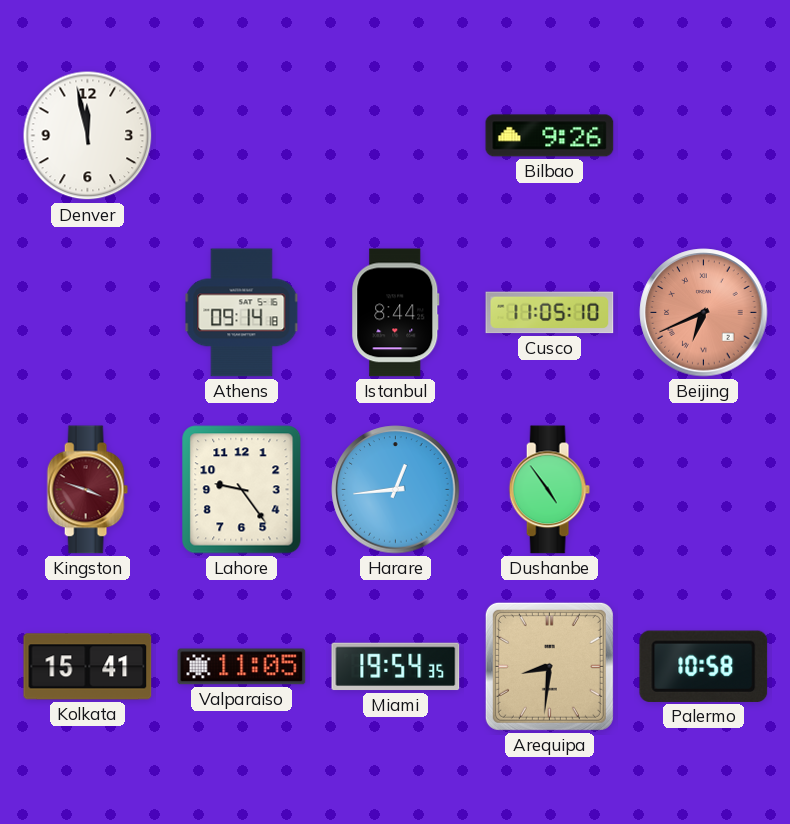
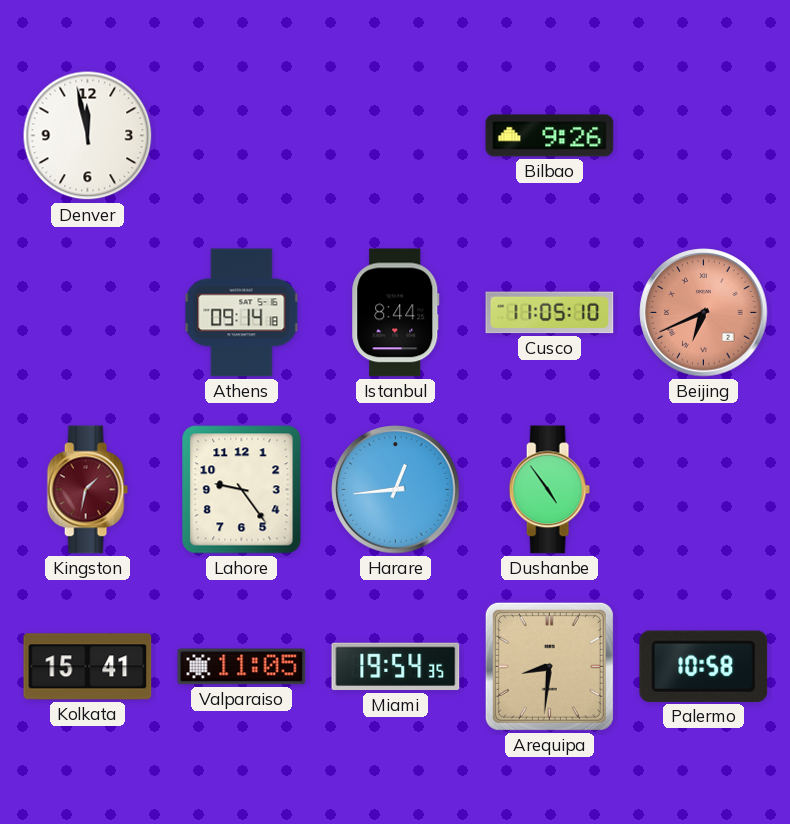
Kingston: 3:48 -> 1:32
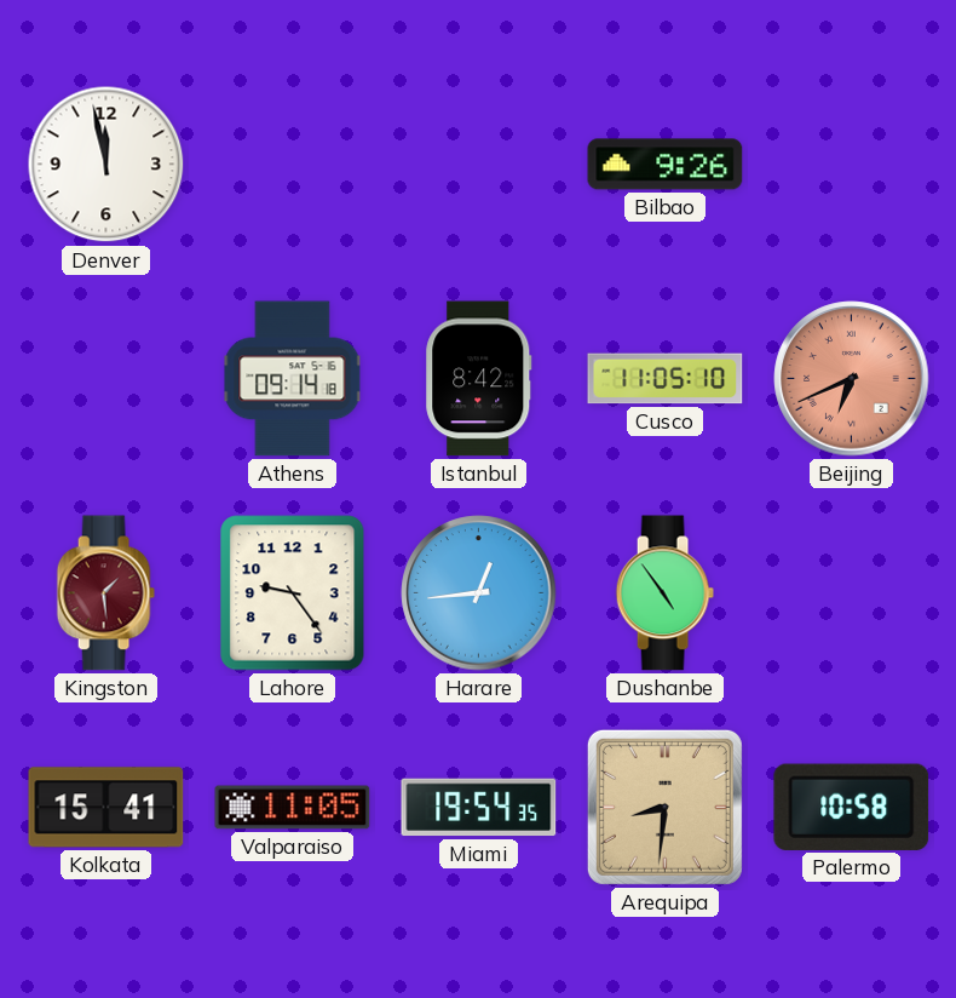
Istanbul: 8:44 -> 8:42
Kingston: 1:32 -> 1:29
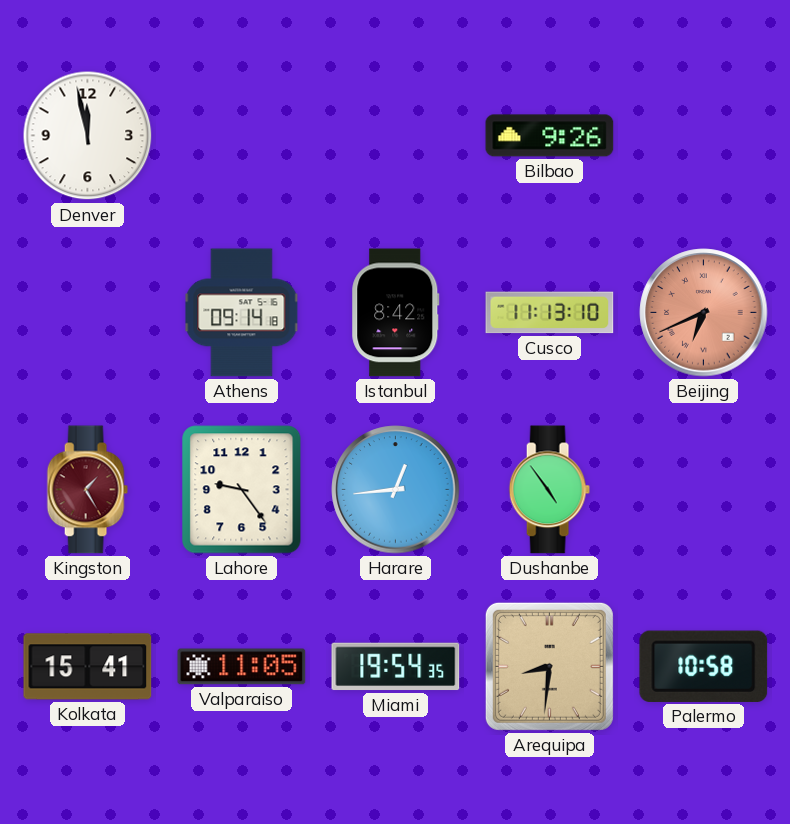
Cusco: 11:05 -> 11:13
Kingston: 1:29 -> 1:25
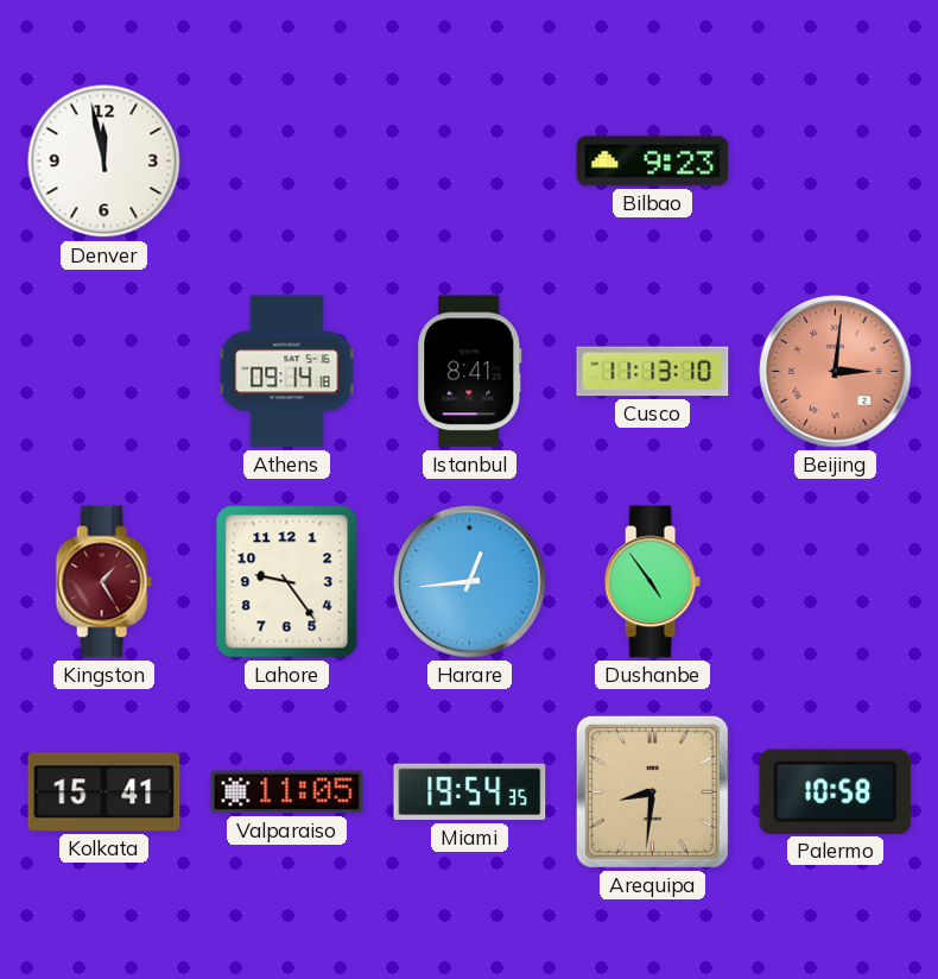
Bilbao: 9:26 -> 9:23
Istanbul: 8:42 -> 8:41
Beijing: 6:41 -> 3:01
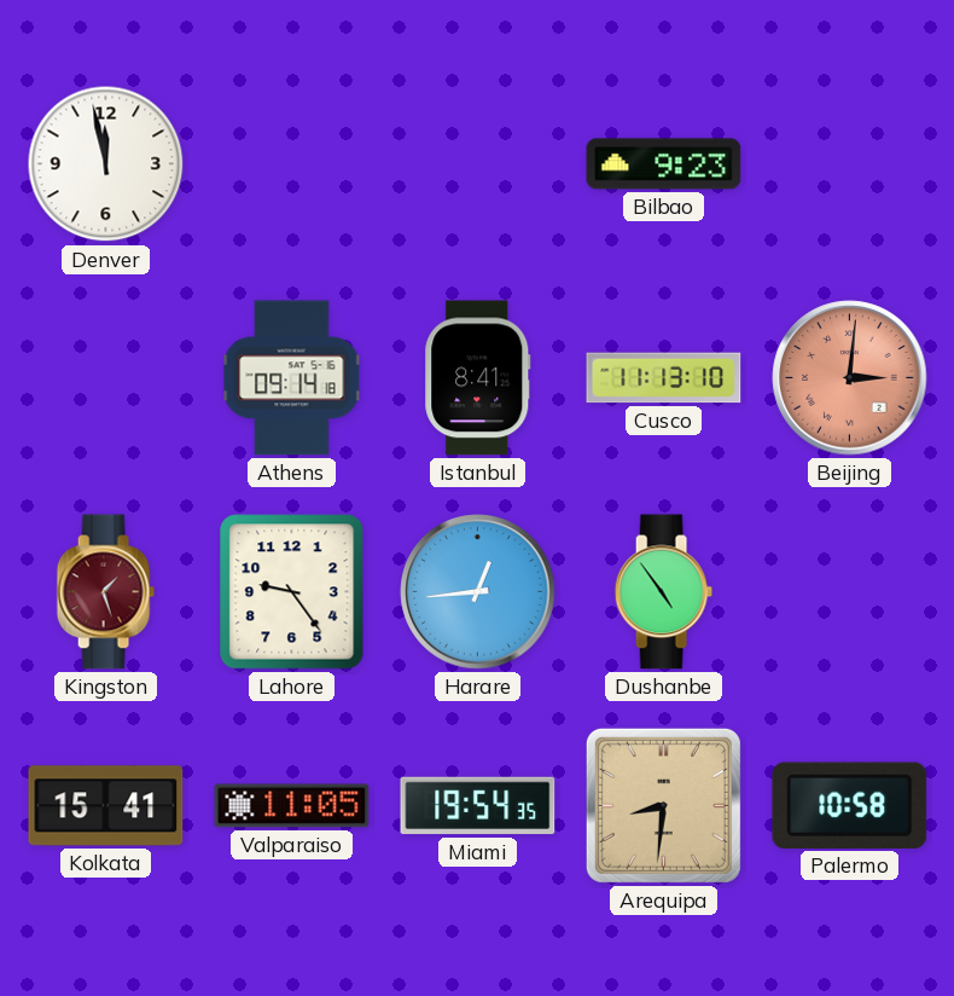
Kingston: 1:25 -> 1:27
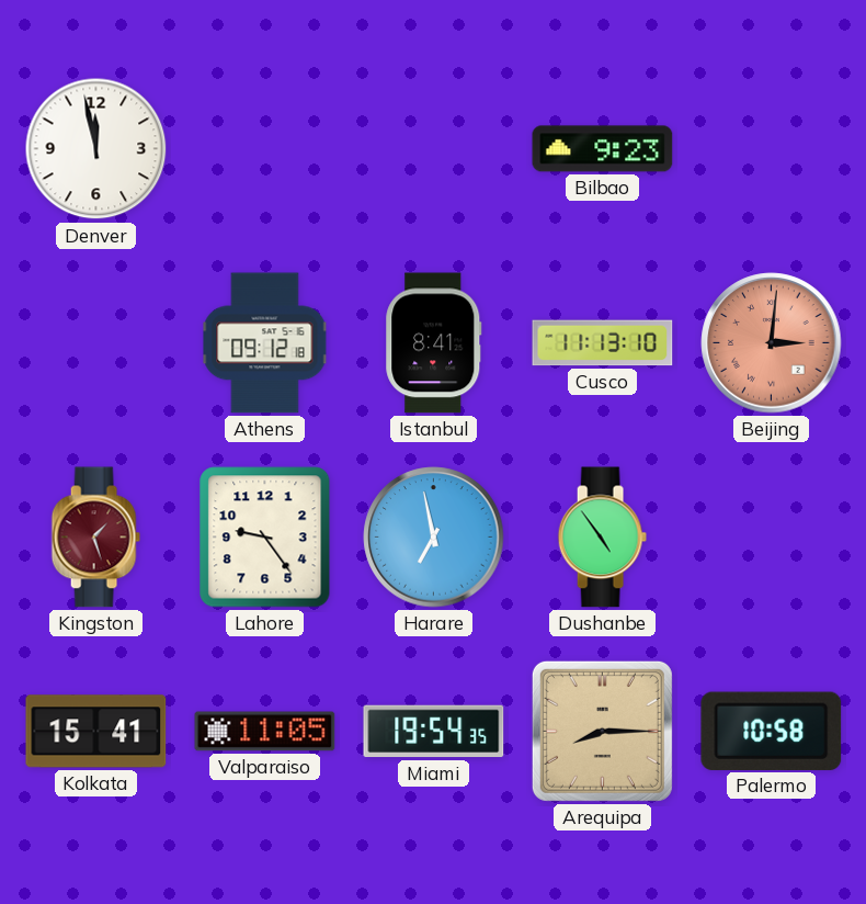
Athens: 09:14 -> 09:12
Harare: 12:44 -> 6:58
Arequipa: 8:31 -> 8:15
